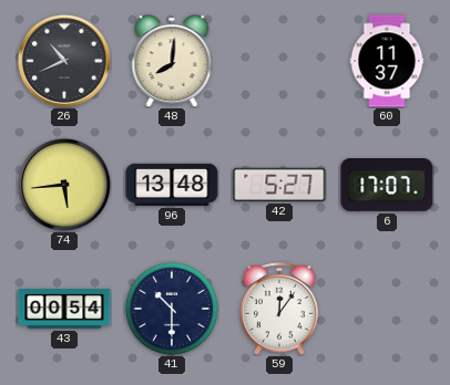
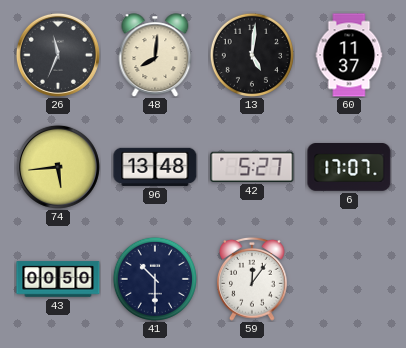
26: 10:41 -> 11:34
13: none -> 5:01
43: 00:54 -> 00:50
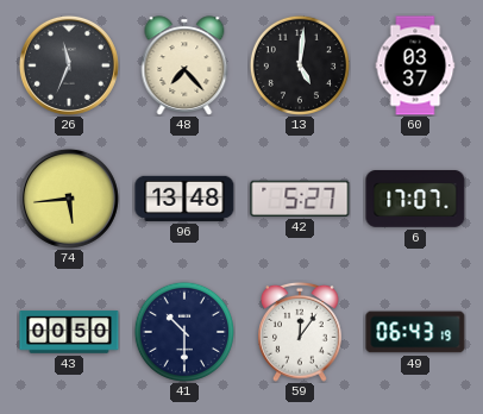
48: 8:01 -> 7:23
60: 11:37 -> 03:37
49: none -> 06:43
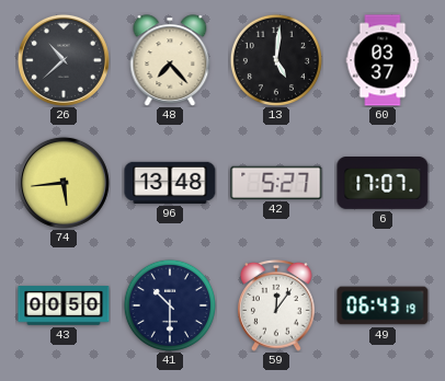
26: 11:34 -> 10:38
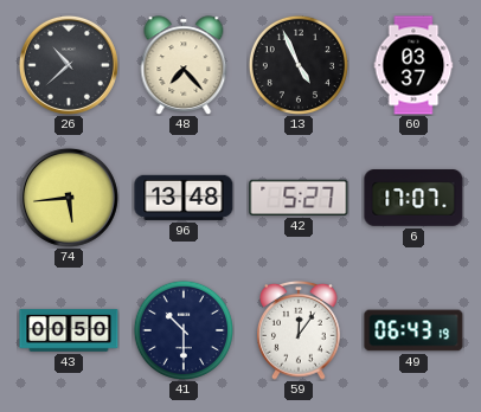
13: 5:01 -> 4:56
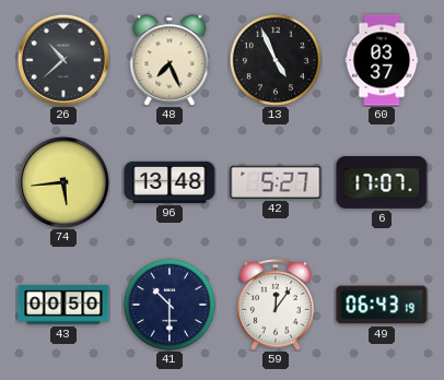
48: 7:23 -> 7:26
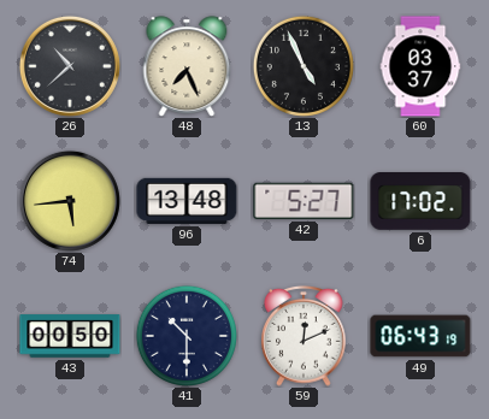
6: 17:07 -> 17:02
59: 12:06 -> 12:11
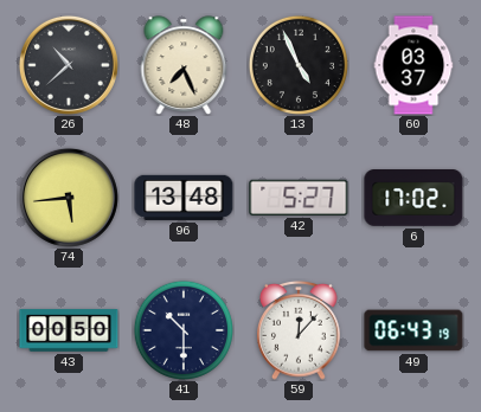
59: 12:11 -> 12:07
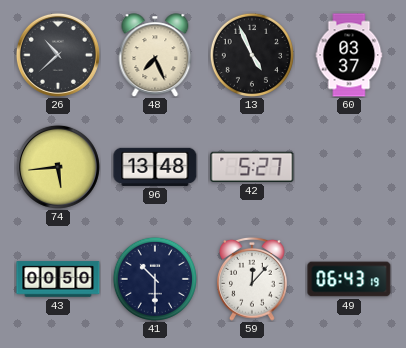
6: 17:02 -> none
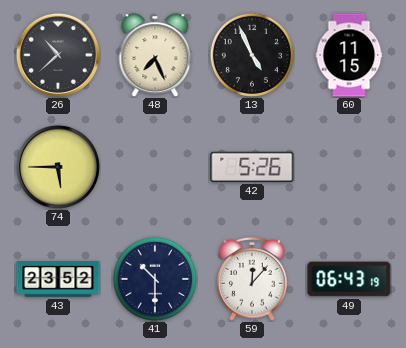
60: 03:37 -> 11:15
74: 5:44 -> 5:45
96: 13:48 -> none
42: 5:27 -> 5:26
43: 00:50 -> 23:52
